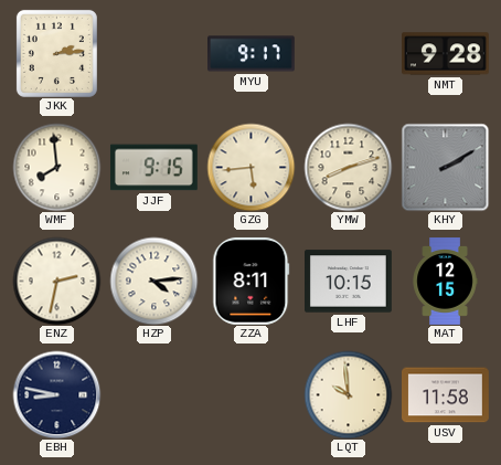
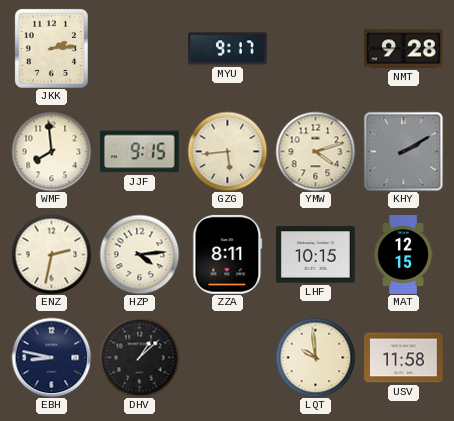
YMW: 8:12 -> 4:12
DHV: none -> 1:08
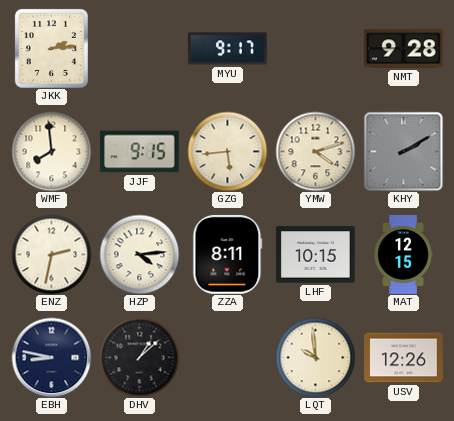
USV: 11:58 -> 12:26
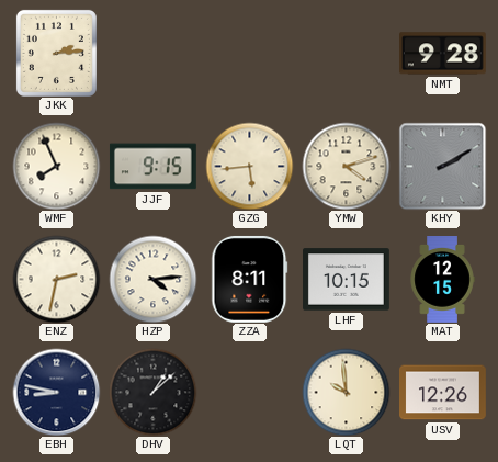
MYU: 9:17 -> none
WMF: 7:59 -> 7:56
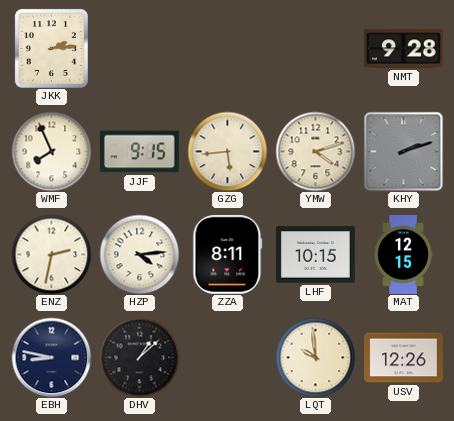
KHY: 2:10 -> 2:12
